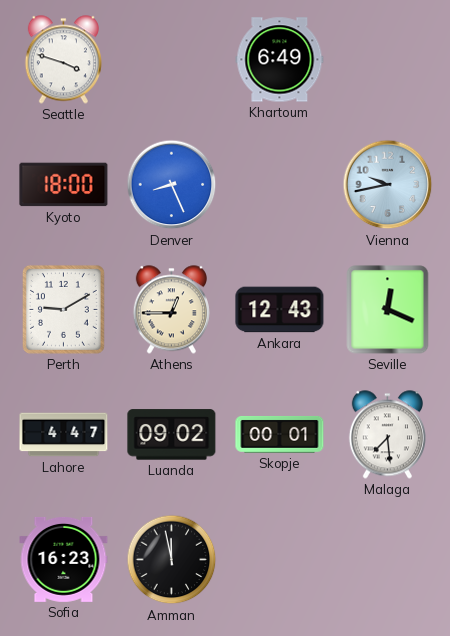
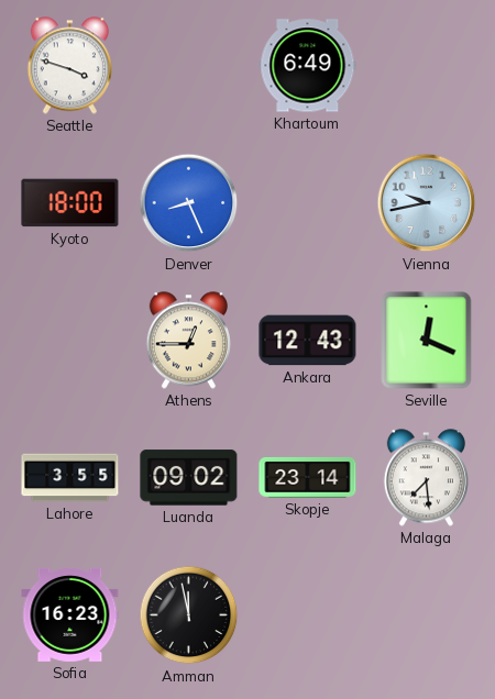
Perth: 9:10 -> none
Lahore: 4:47 -> 3:55
Skopje: 00:01 -> 23:14
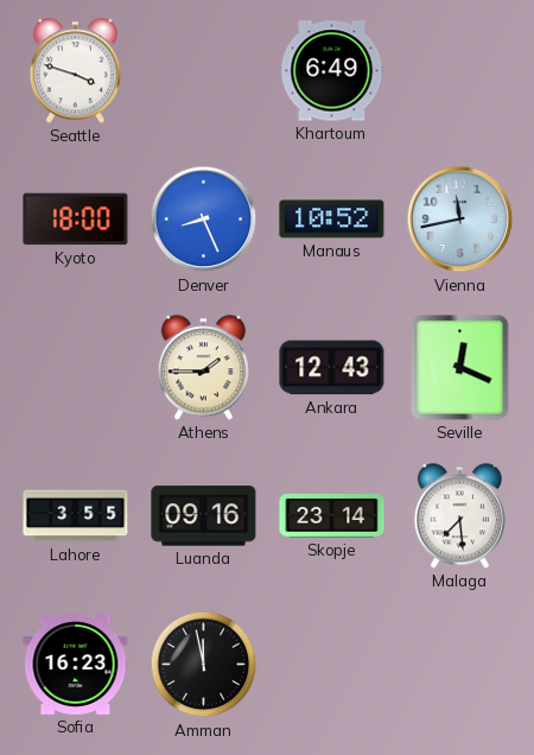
Manaus: none -> 10:52
Vienna: 9:43 -> 11:43
Athens: 12:45 -> 1:45
Luanda: 09:02 -> 09:16
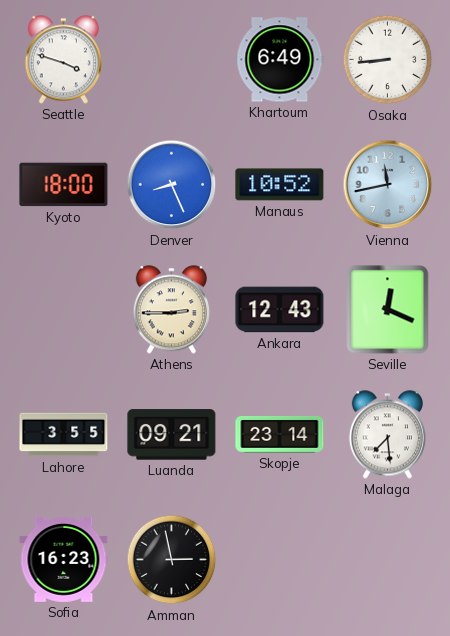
Osaka: none -> 8:44
Athens: 1:45 -> 2:45
Luanda: 09:16 -> 09:21
Amman: 11:58 -> 2:58
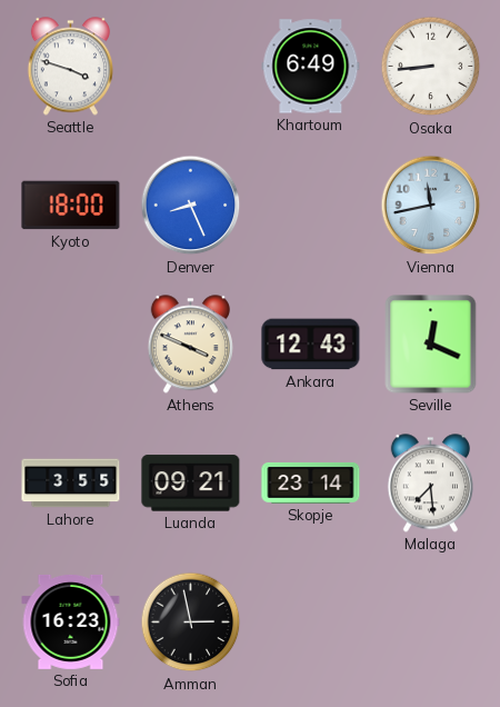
Manaus: 10:52 -> none
Athens: 2:45 -> 3:49
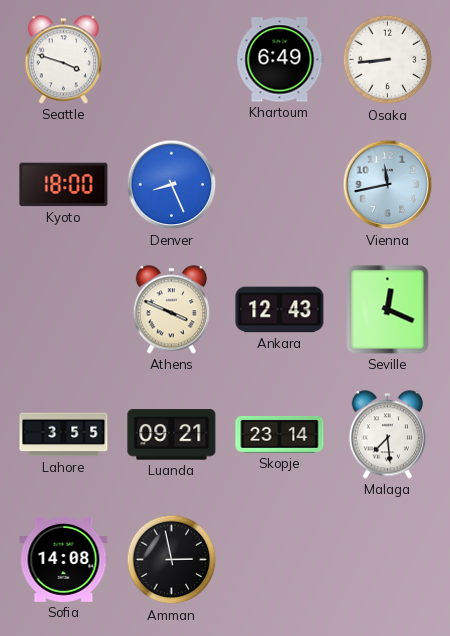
Sofia: 16:23 -> 14:08
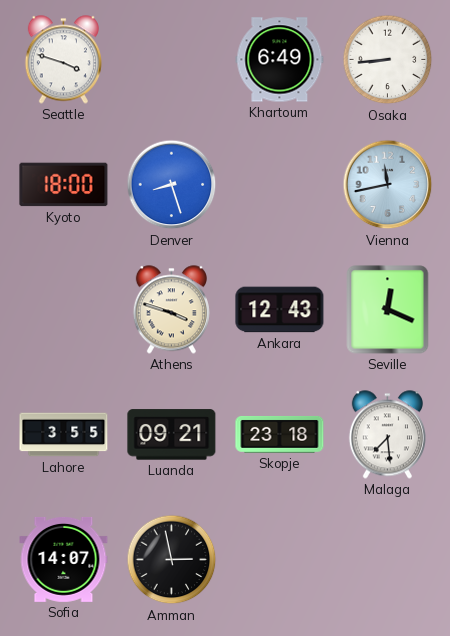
Denver: 8:26 -> 8:27
Athens: 3:49 -> 3:48
Skopje: 23:14 -> 23:18
Sofia: 14:08 -> 14:07
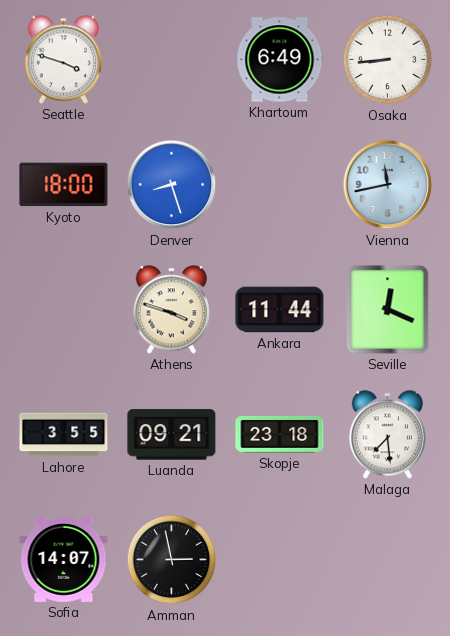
Ankara: 12:43 -> 11:44
